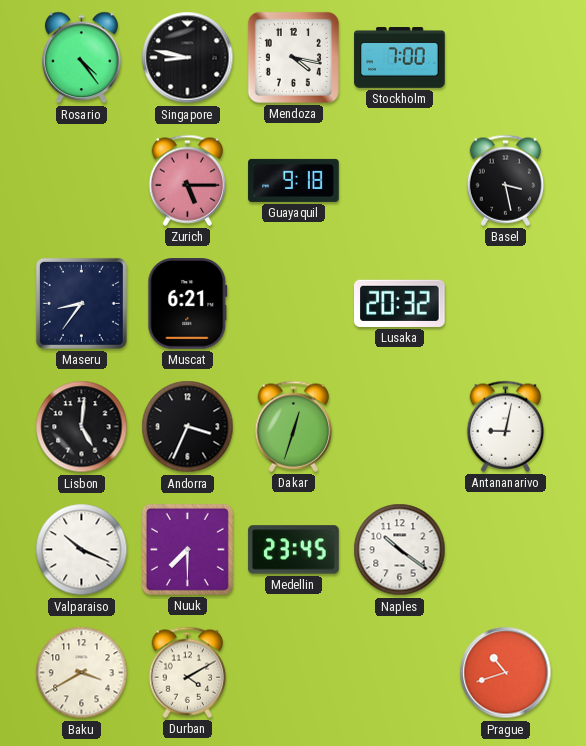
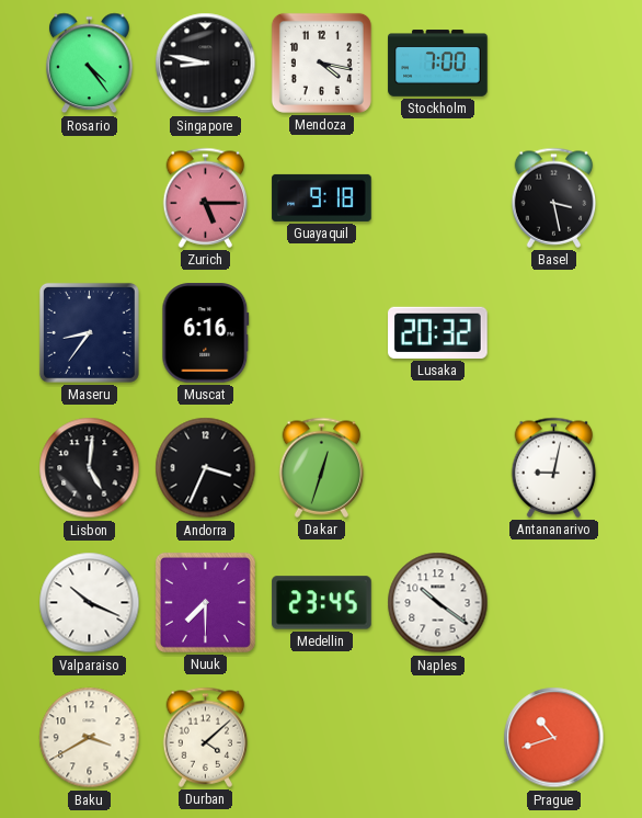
Muscat: 6:21 -> 6:16
Durban: 4:10 -> 4:08
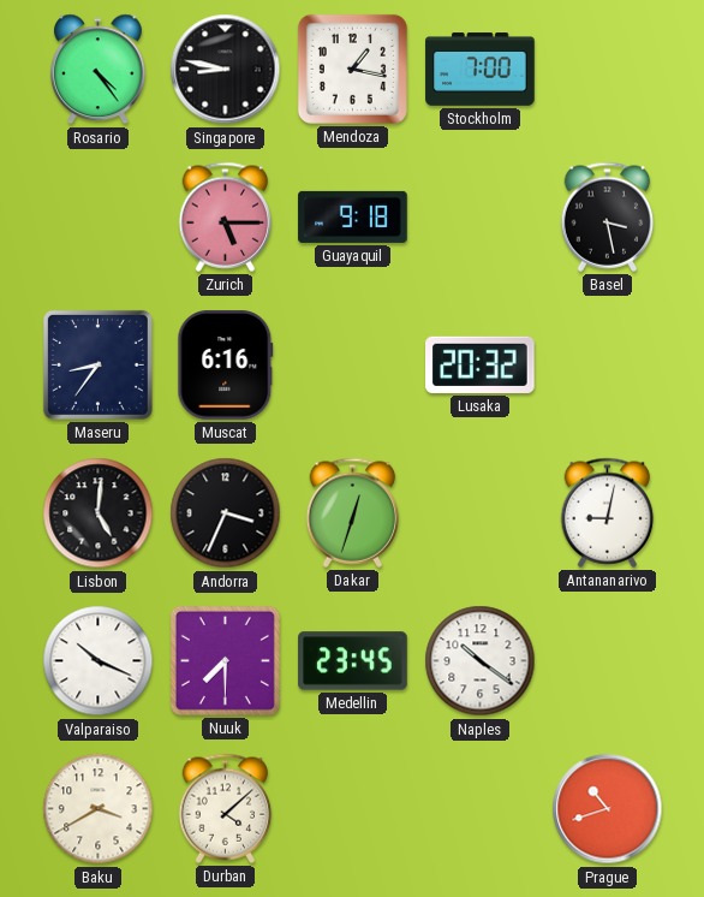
Mendoza: 4:17 -> 1:17
